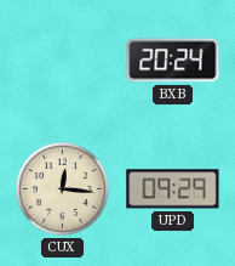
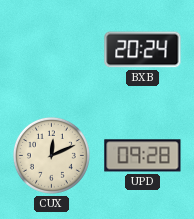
CUX: 12:16 -> 12:11
UPD: 09:29 -> 09:28
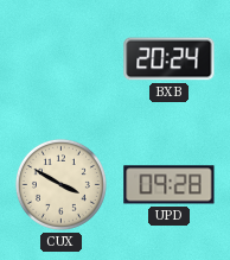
CUX: 12:11 -> 3:50
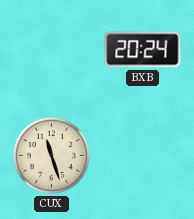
CUX: 3:50 -> 11:27
UPD: 09:28 -> none
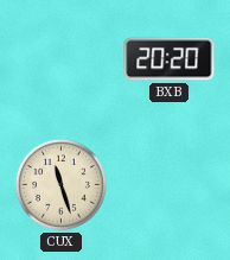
BXB: 20:24 -> 20:20
